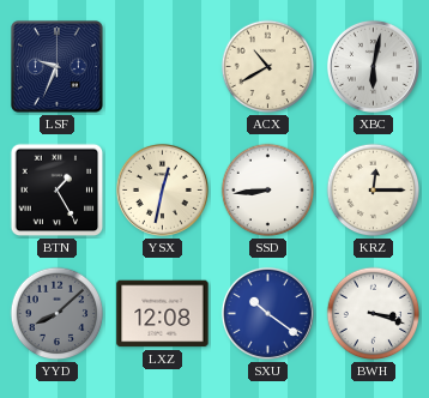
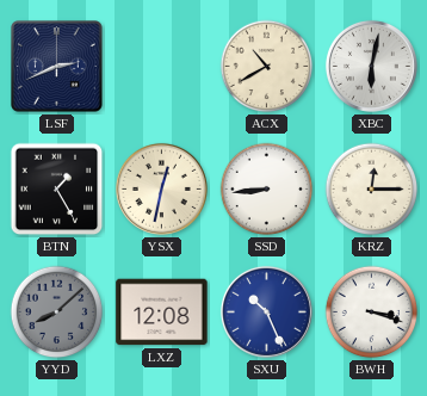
LSF: 9:34 -> 2:41
SXU: 10:21 -> 10:26
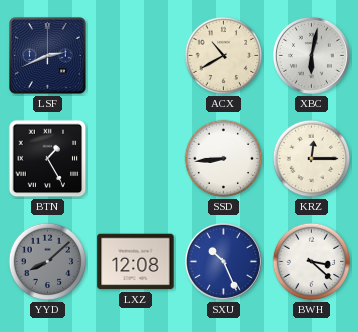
YSX: 12:32 -> none
BWH: 3:18 -> 3:22
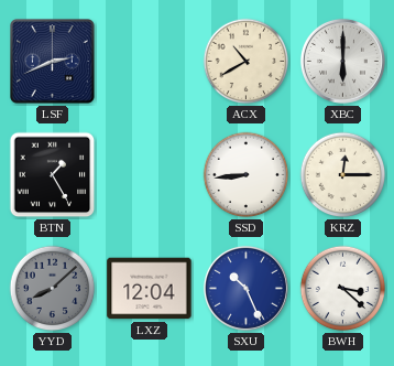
XBC: 6:02 -> 6:00
LXZ: 12:08 -> 12:04
